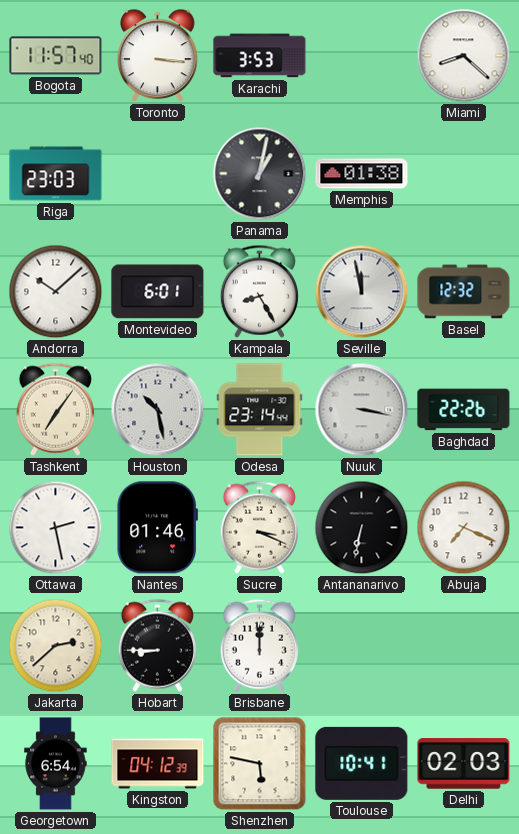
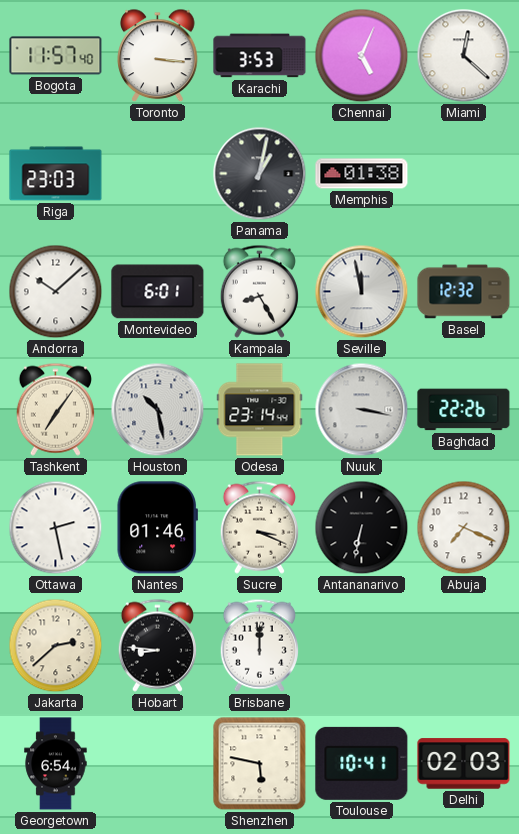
Chennai: none -> 5:04
Miami: 8:22 -> 12:22
Hobart: 8:45 -> 8:46
Kingston: 04:12 -> none
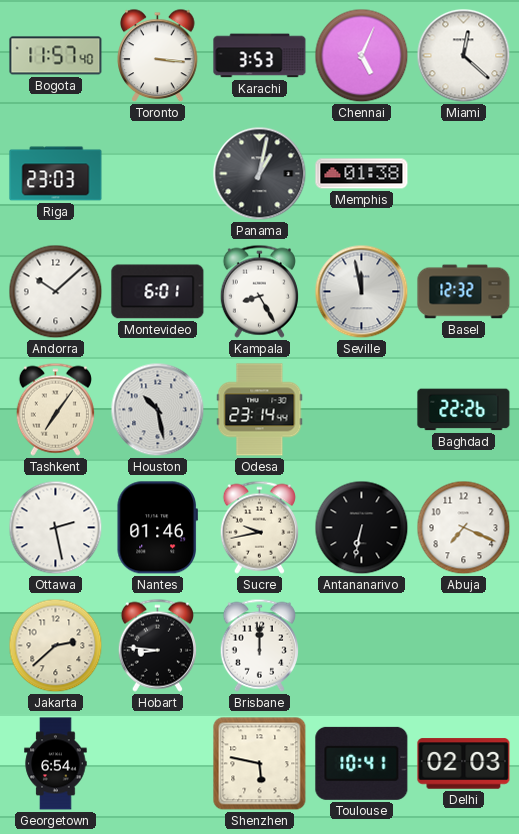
Nuuk: 3:17 -> none
Sucre: 3:19 -> 9:43
